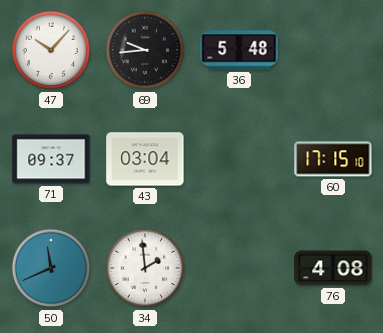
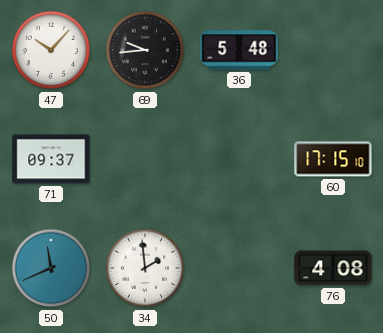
43: 03:04 -> none
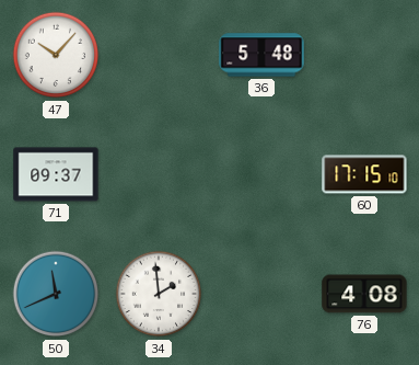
69: 9:44 -> none
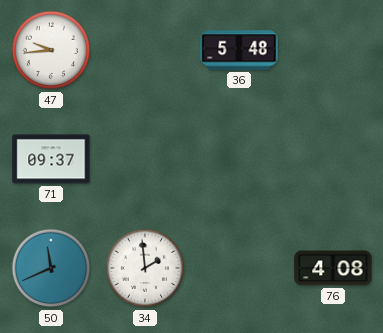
47: 10:07 -> 9:44
60: 17:15 -> none
